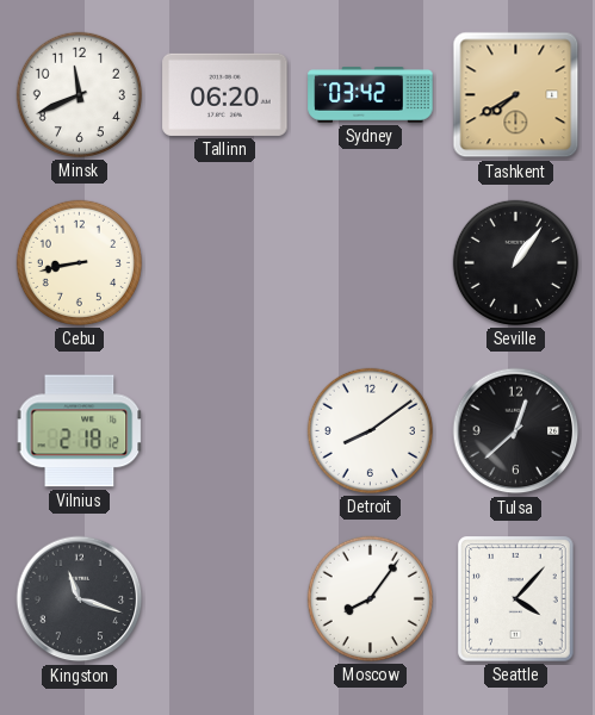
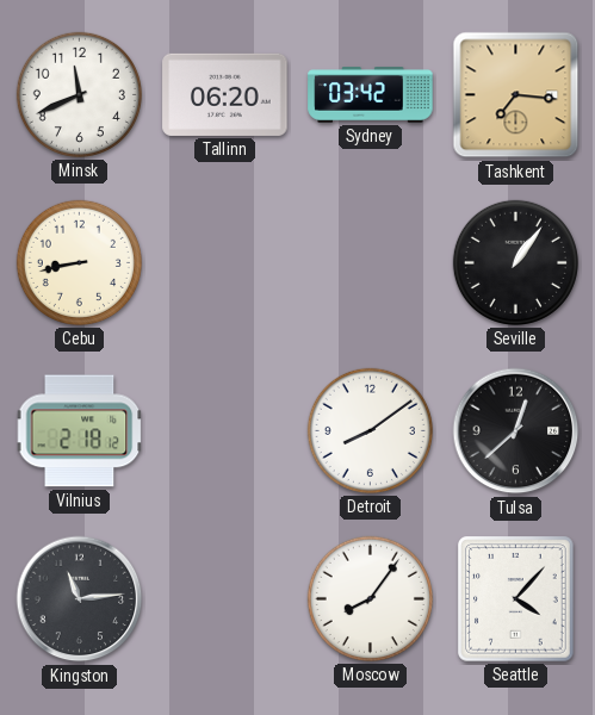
Tashkent: 7:40 -> 7:16
Kingston: 11:18 -> 11:14
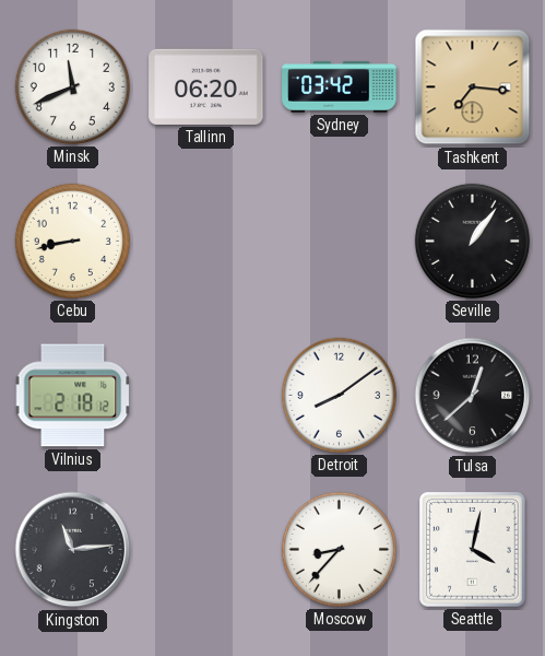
Moscow: 8:06 -> 8:37
Seattle: 4:07 -> 4:02
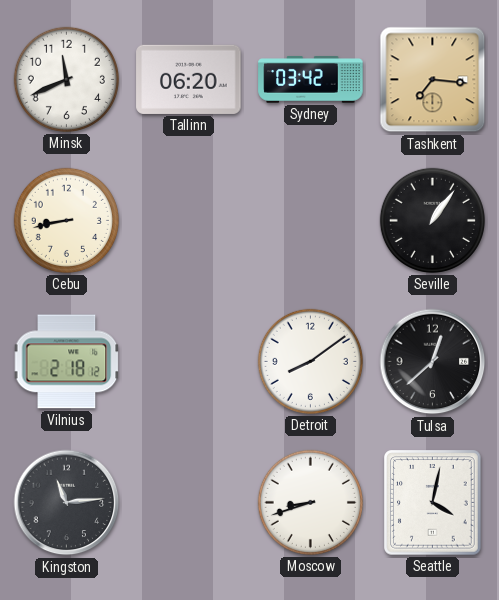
Moscow: 8:37 -> 8:42
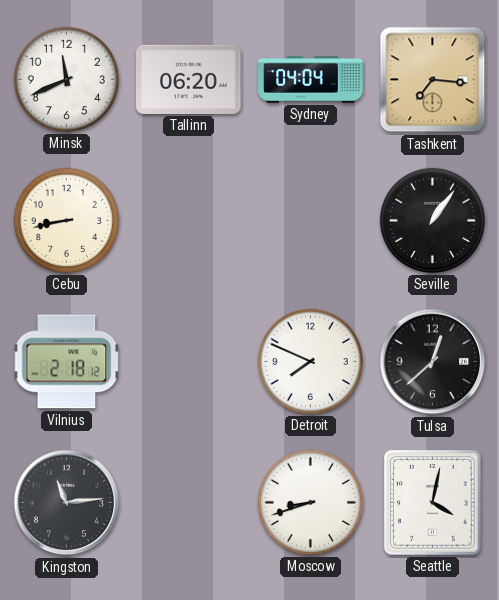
Sydney: 03:42 -> 04:04
Detroit: 8:09 -> 7:49
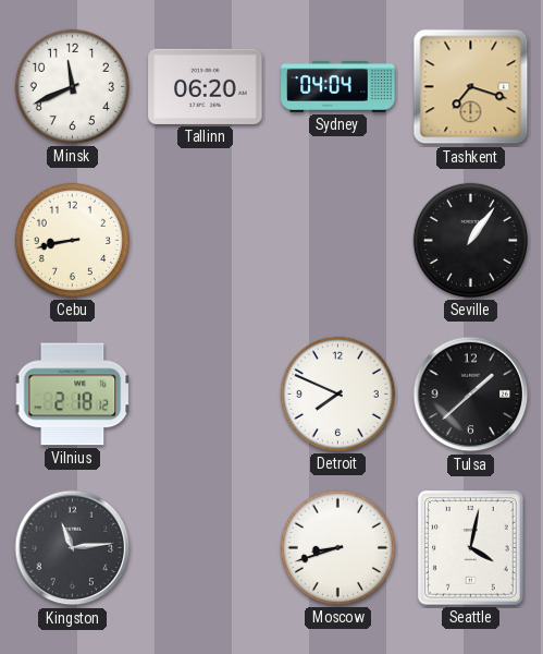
Tashkent: 7:16 -> 7:18
Tulsa: 12:38 -> 1:38
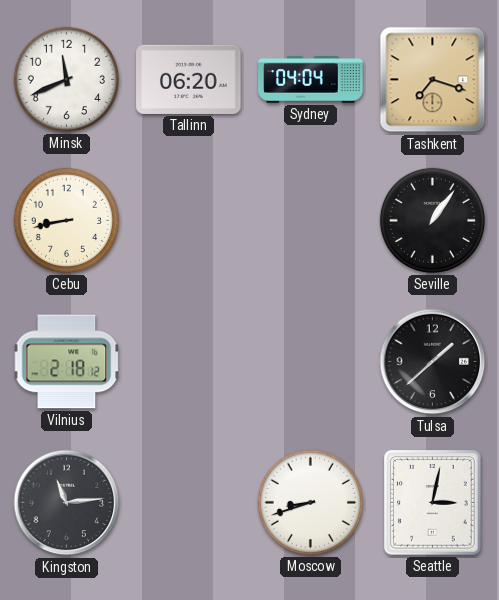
Detroit: 7:49 -> none
Seattle: 4:02 -> 3:02
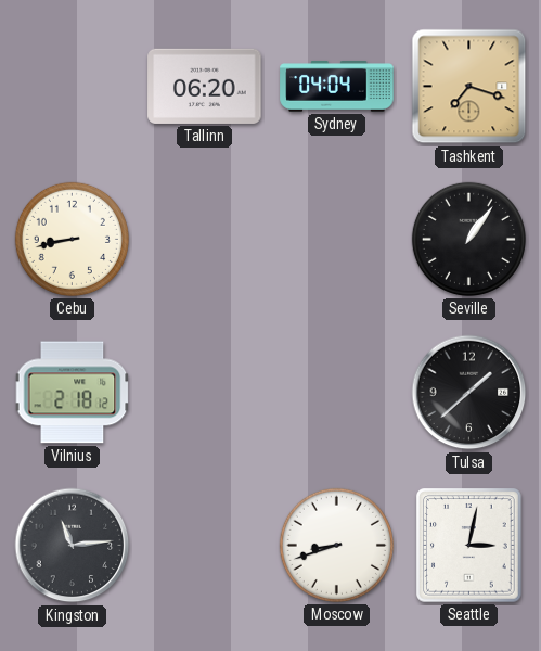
Minsk: 11:41 -> none
